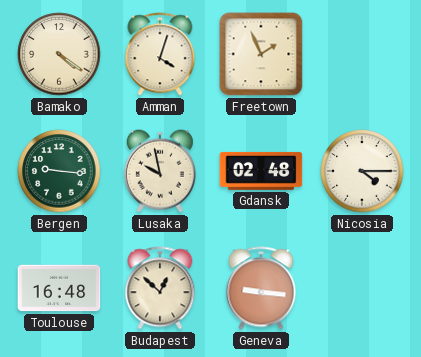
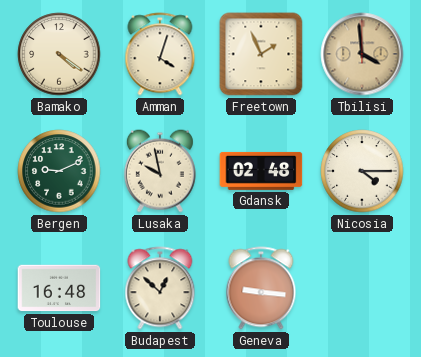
Tbilisi: none -> 3:59
Bergen: 9:16 -> 9:11
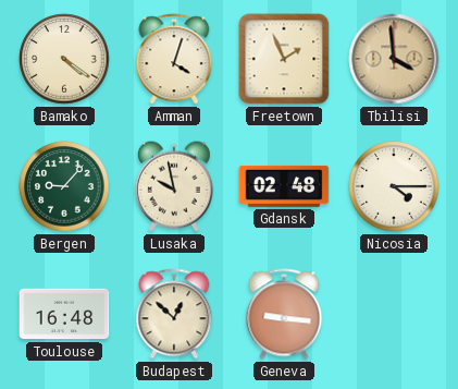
Bergen: 9:11 -> 9:07
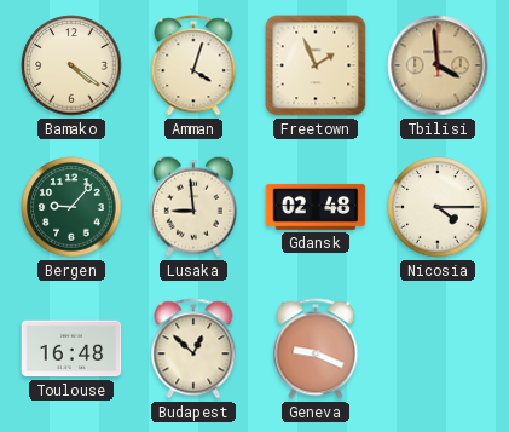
Lusaka: 9:58 -> 8:59
Geneva: 9:16 -> 9:19
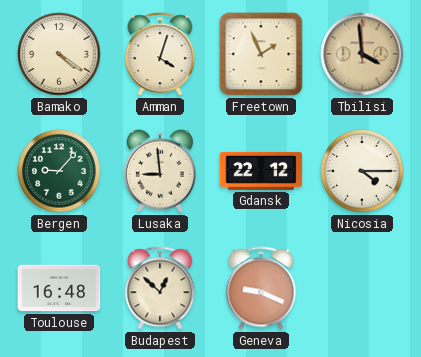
Gdansk: 02:48 -> 22:12
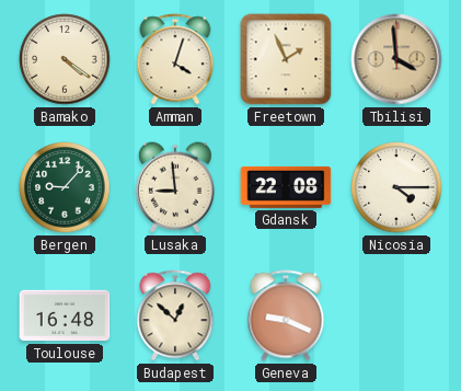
Gdansk: 22:12 -> 22:08
